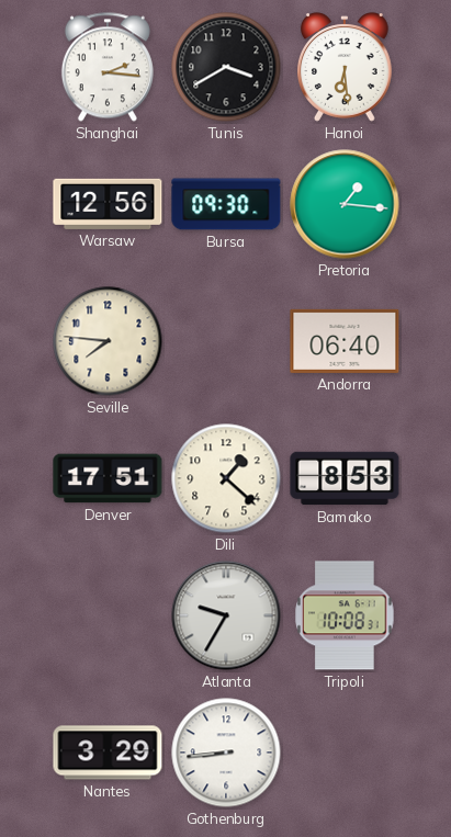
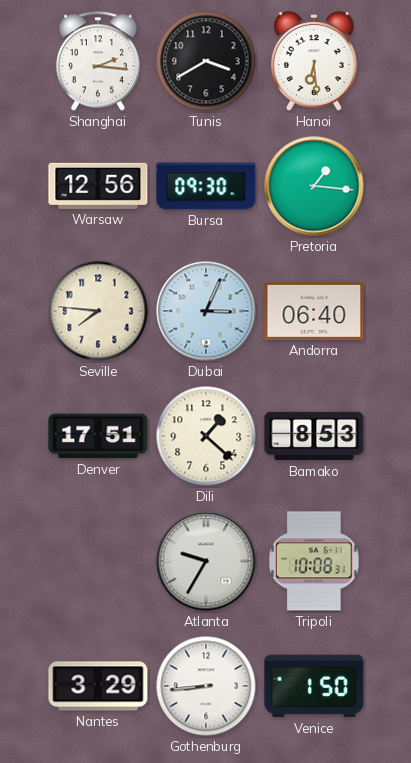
Dubai: none -> 3:04
Venice: none -> 1:50
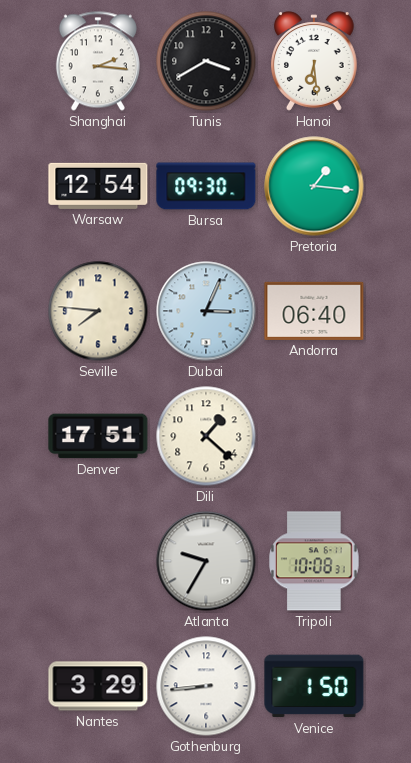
Warsaw: 12:56 -> 12:54
Bamako: 8:53 -> none
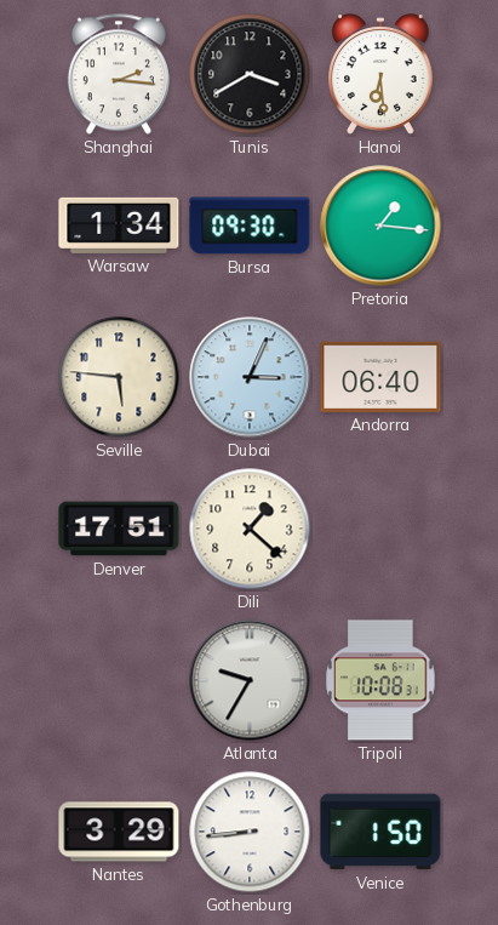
Warsaw: 12:54 -> 1:34
Seville: 7:46 -> 5:46
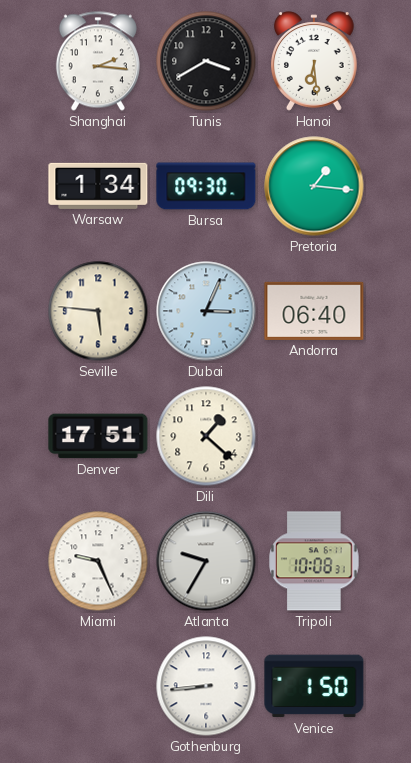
Miami: none -> 9:26
Nantes: 3:29 -> none
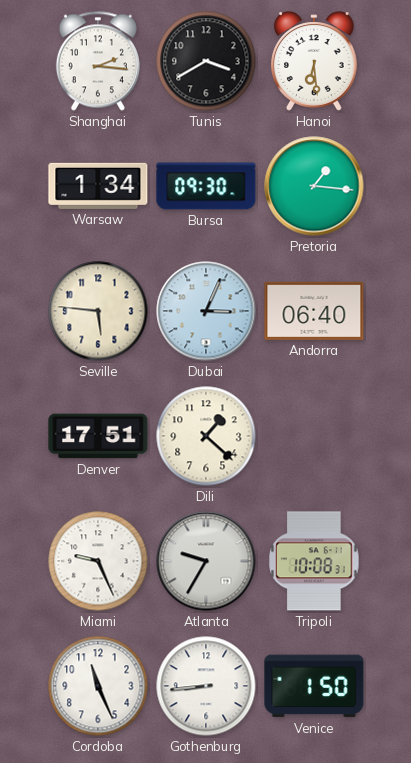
Cordoba: none -> 11:26
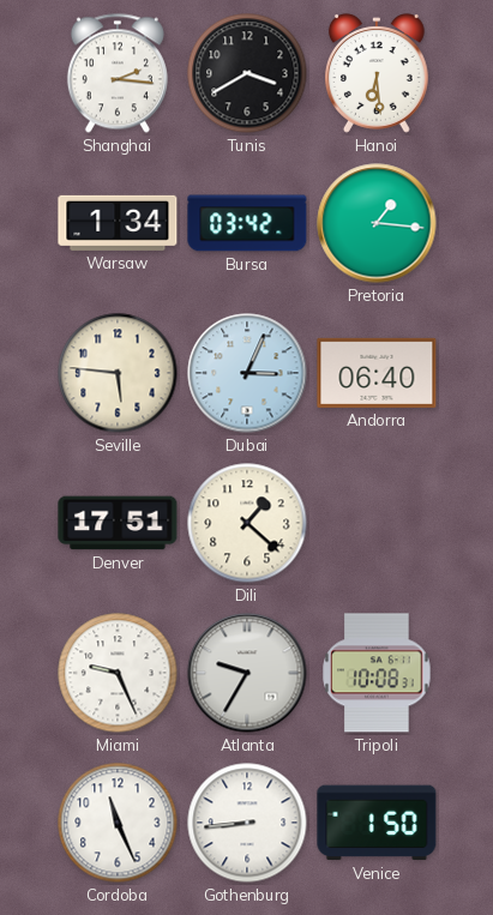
Bursa: 09:30 -> 03:42
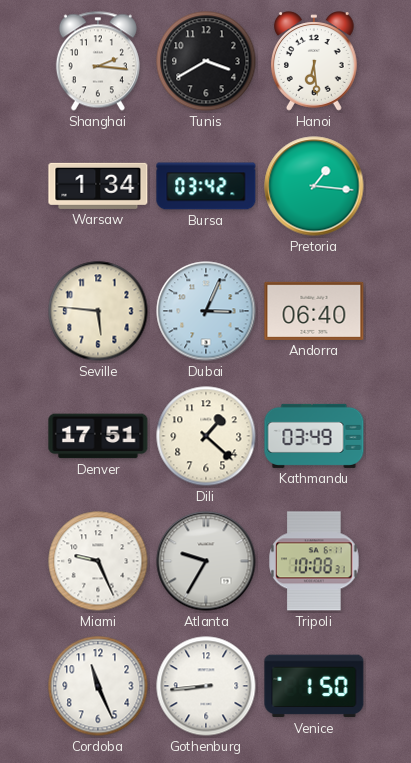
Kathmandu: none -> 03:49
